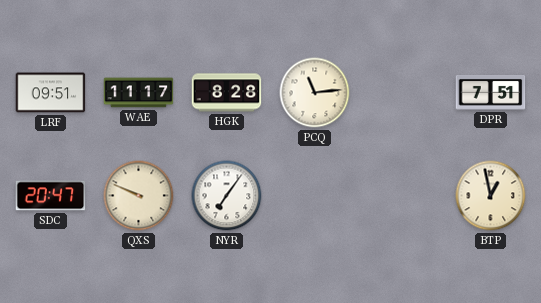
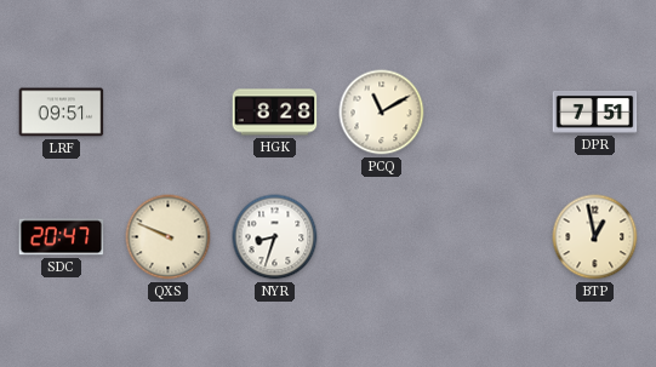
WAE: 11:17 -> none
PCQ: 11:14 -> 11:10
NYR: 7:06 -> 8:33
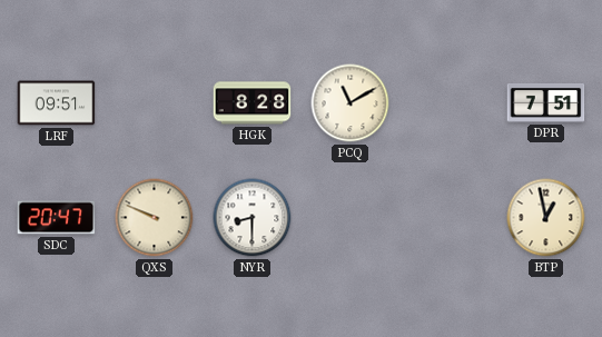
NYR: 8:33 -> 8:30
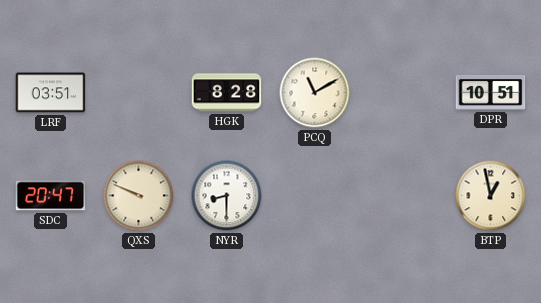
LRF: 09:51 -> 03:51
DPR: 7:51 -> 10:51
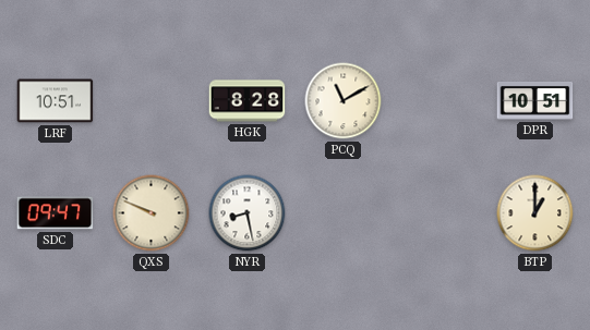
LRF: 03:51 -> 10:51
SDC: 20:47 -> 09:47
NYR: 8:30 -> 8:28
BTP: 12:58 -> 1:00
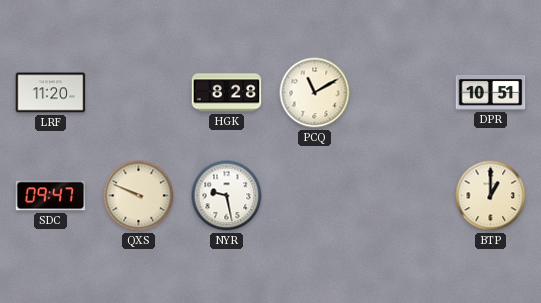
LRF: 10:51 -> 11:20
NYR: 8:28 -> 9:28
